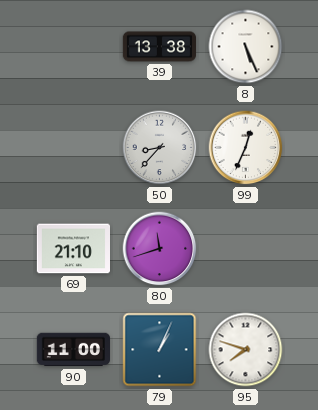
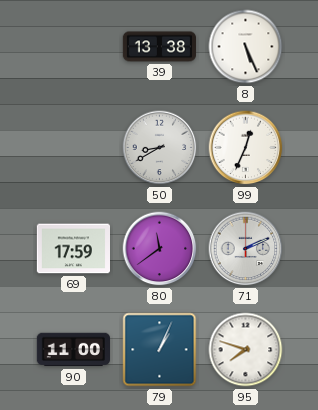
50: 8:37 -> 8:40
69: 21:10 -> 17:59
80: 11:42 -> 11:39
71: none -> 2:11
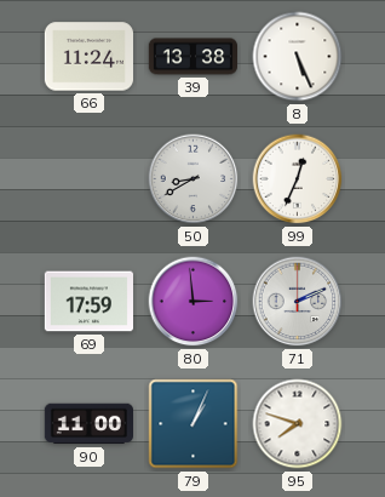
66: none -> 11:24
80: 11:39 -> 2:59
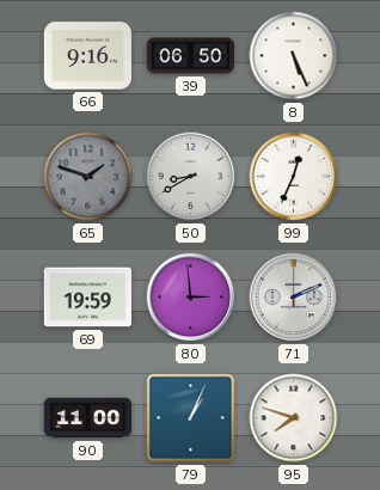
66: 11:24 -> 9:16
39: 13:38 -> 06:50
65: none -> 1:48
69: 17:59 -> 19:59
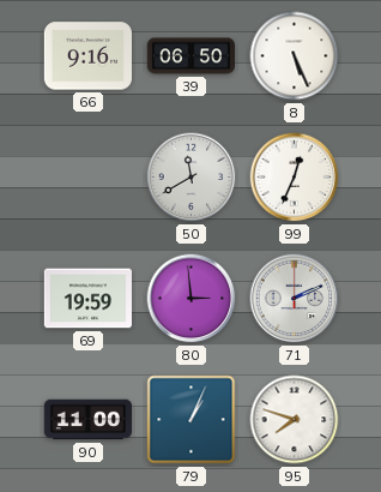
65: 1:48 -> none
50: 8:40 -> 11:40
